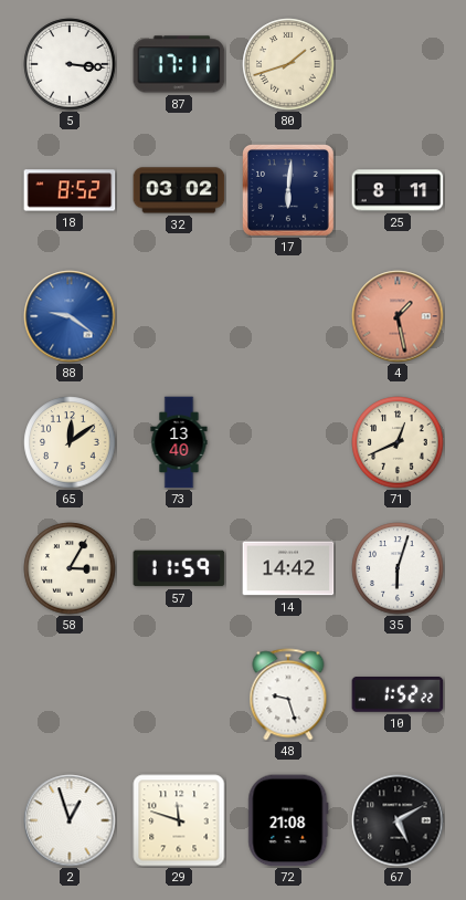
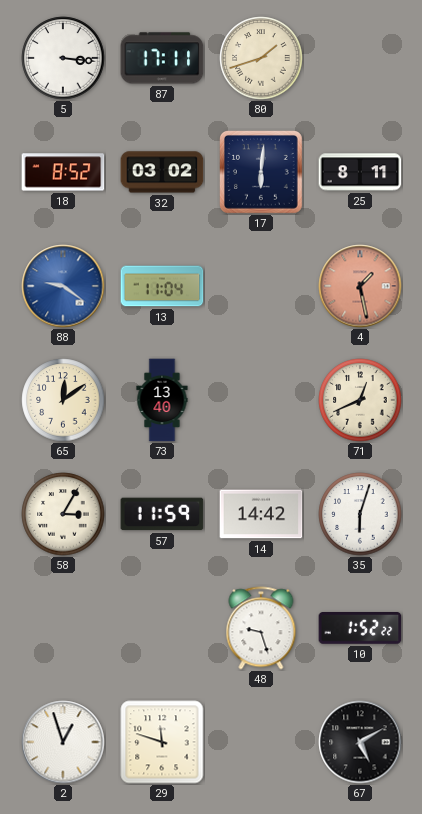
13: none -> 11:04
72: 21:08 -> none
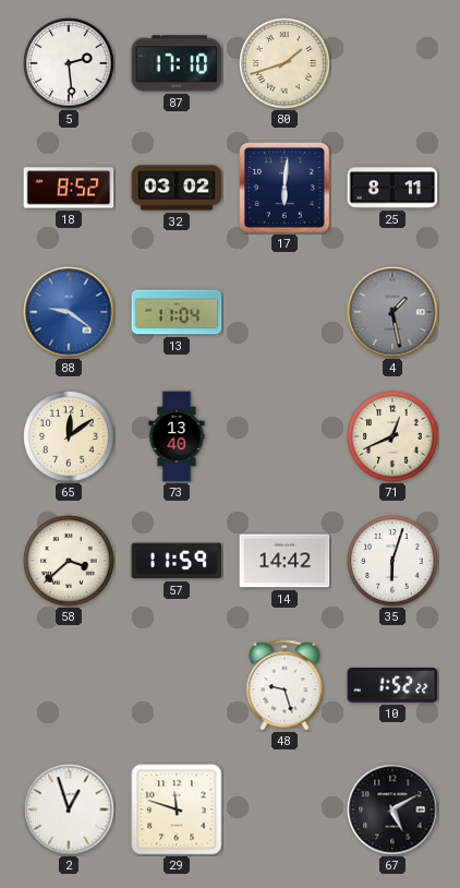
5: 3:16 -> 2:29
87: 17:11 -> 17:10
4 dial: salmon -> grey
58: 3:05 -> 3:38
